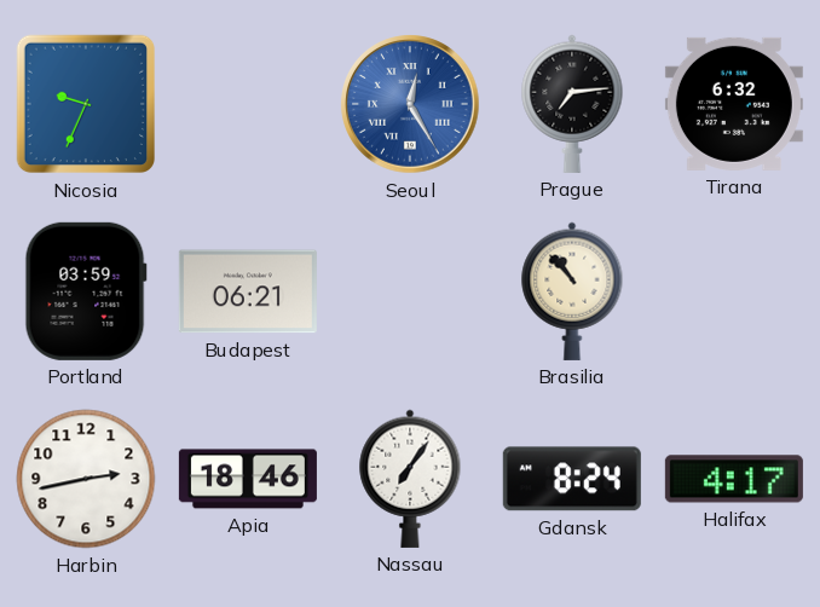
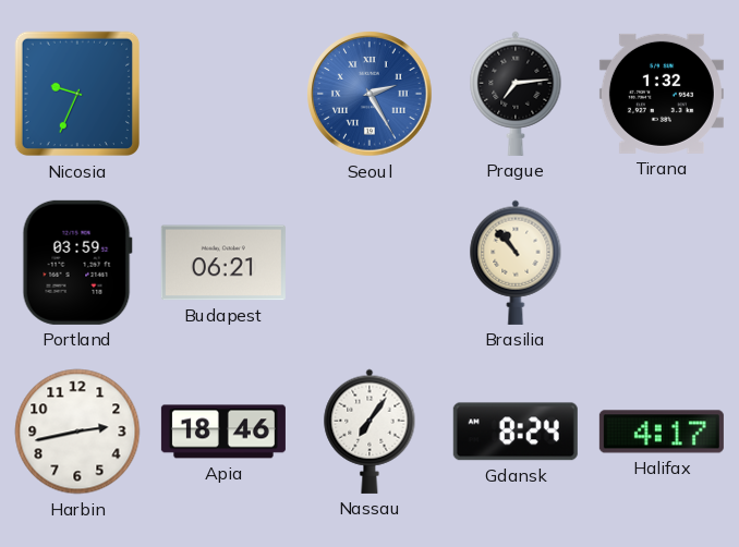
Seoul: 12:25 -> 2:25
Tirana: 6:32 -> 1:32
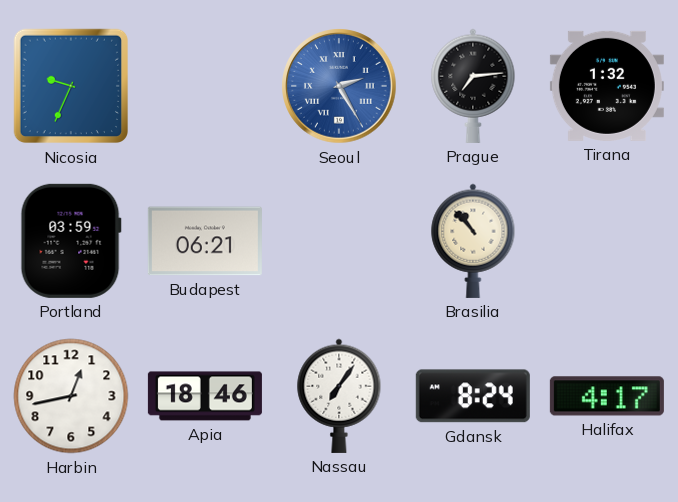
Harbin: 2:43 -> 12:43
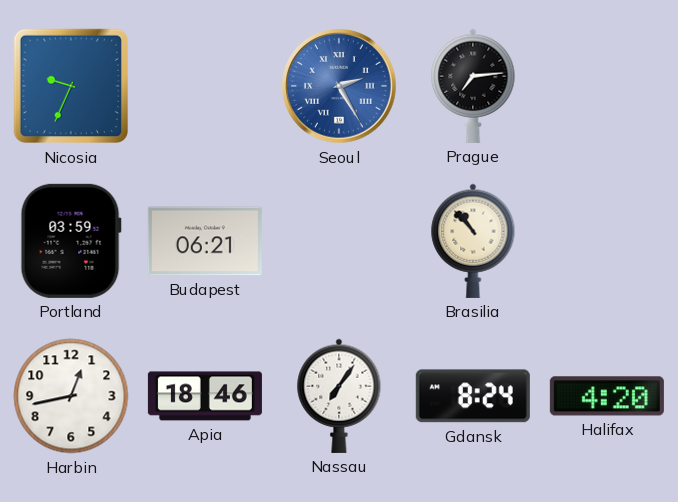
Tirana: 1:32 -> none
Halifax: 4:17 -> 4:20
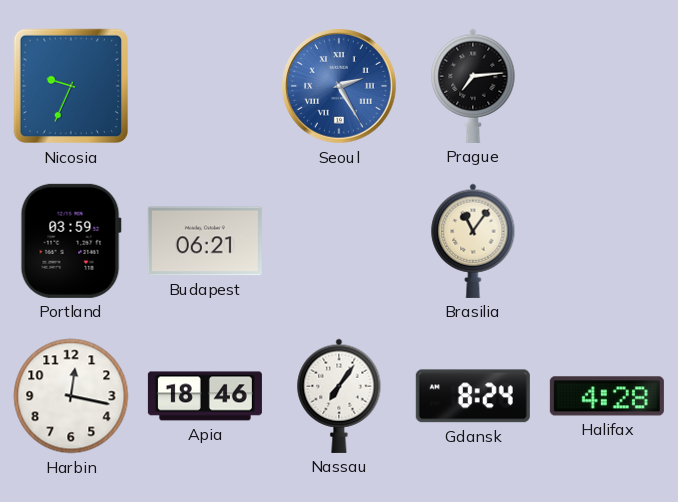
Brasilia: 10:53 -> 11:06
Harbin: 12:43 -> 12:17
Halifax: 4:20 -> 4:28
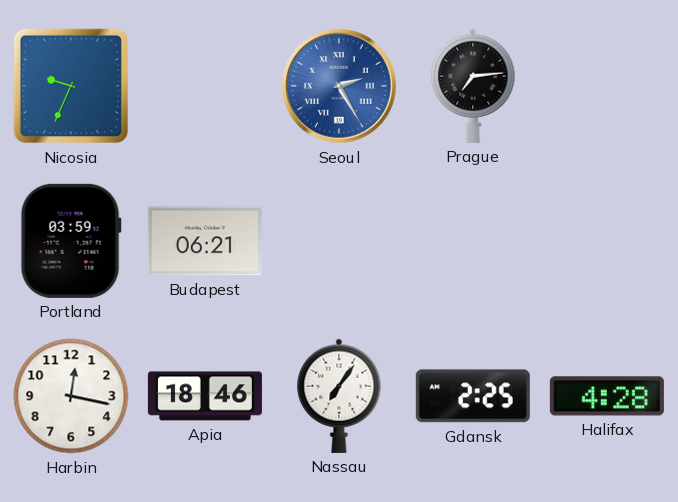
Brasilia: 11:06 -> none
Gdansk: 8:24 -> 2:25
